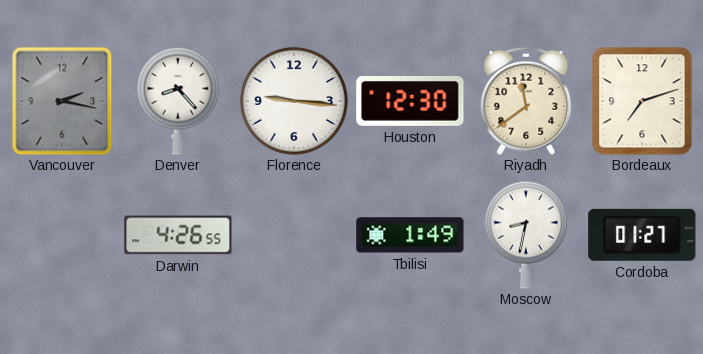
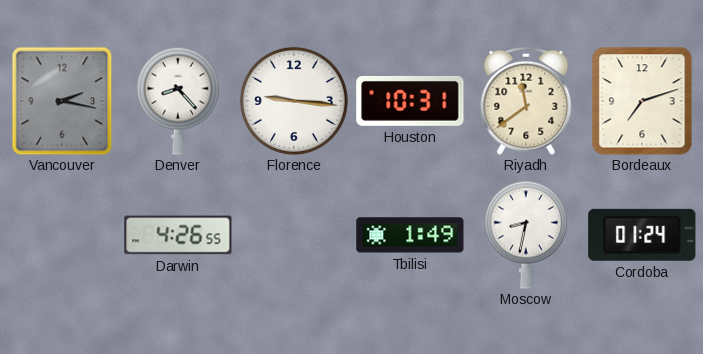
Houston: 12:30 -> 10:31
Cordoba: 01:27 -> 01:24
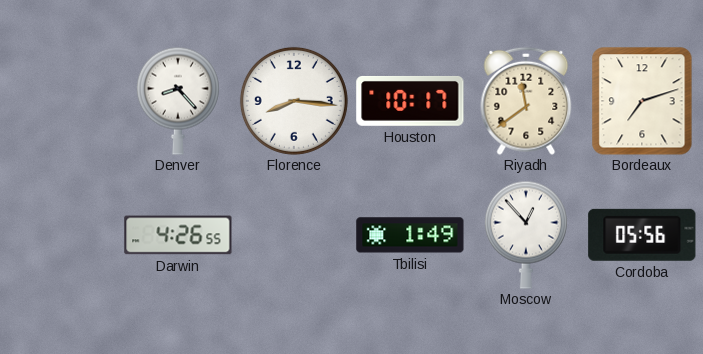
Vancouver: 2:17 -> none
Florence: 9:16 -> 8:16
Houston: 10:31 -> 10:17
Moscow: 8:32 -> 12:53
Cordoba: 01:24 -> 05:56
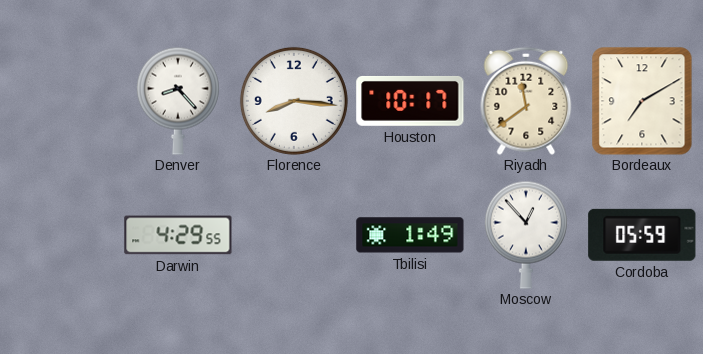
Bordeaux: 7:12 -> 7:10
Darwin: 4:26 -> 4:29
Cordoba: 05:56 -> 05:59
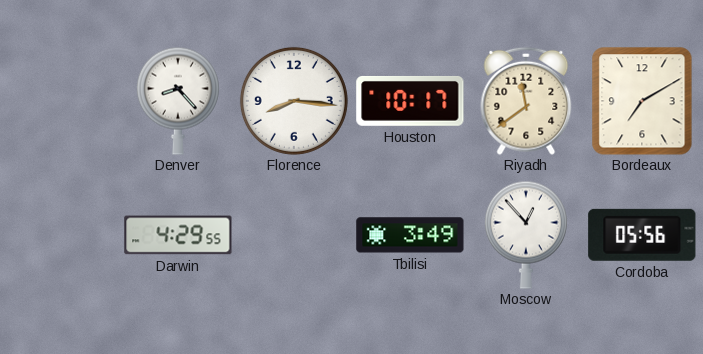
Tbilisi: 1:49 -> 3:49
Cordoba: 05:59 -> 05:56
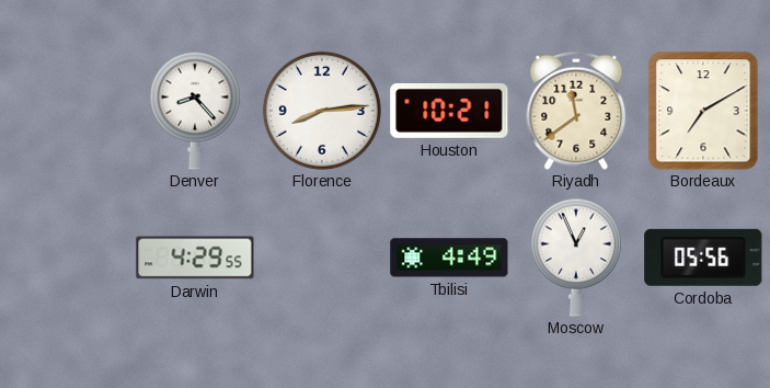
Florence: 8:16 -> 8:14
Houston: 10:17 -> 10:21
Tbilisi: 3:49 -> 4:49
Moscow: 12:53 -> 12:56
